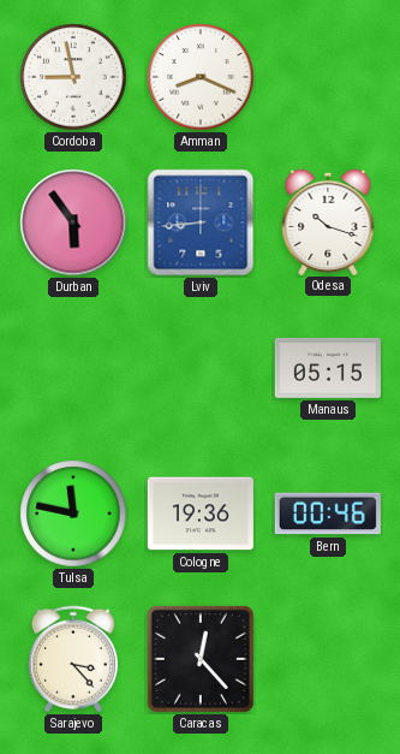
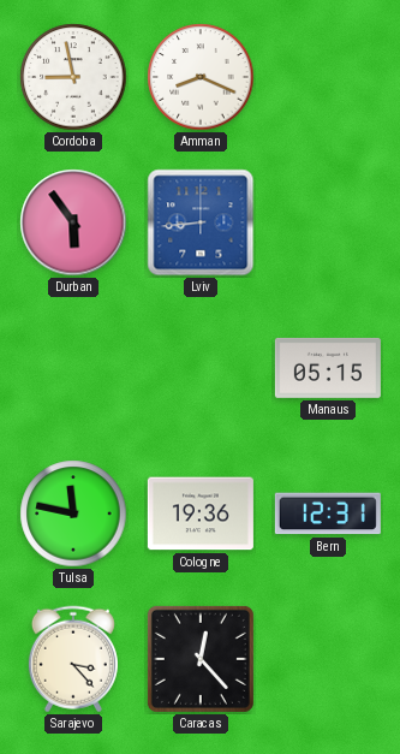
Odesa: 10:18 -> none
Bern: 00:46 -> 12:31
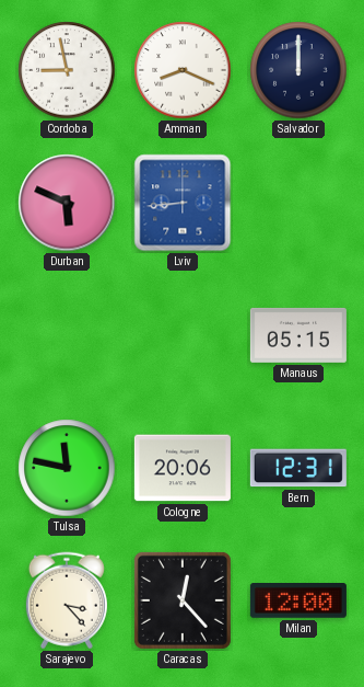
Salvador: none -> 12:00
Durban: 5:54 -> 5:49
Cologne: 19:36 -> 20:06
Milan: none -> 12:00
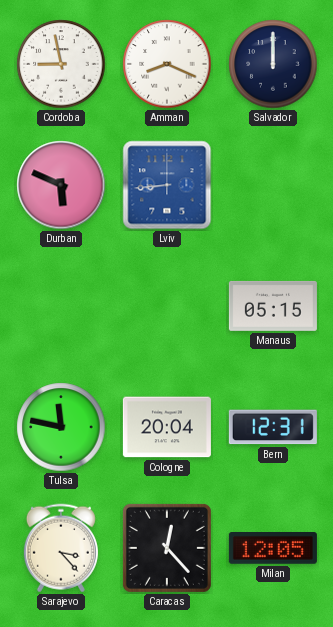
Cologne: 20:06 -> 20:04
Milan: 12:00 -> 12:05
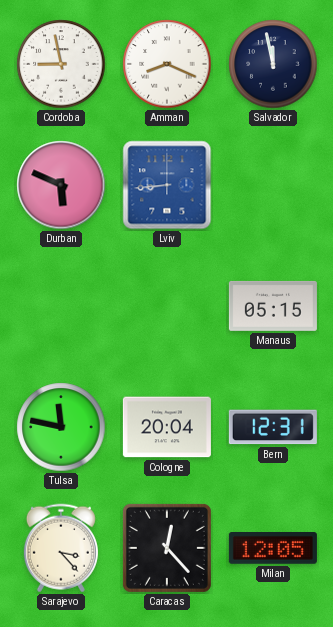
Salvador: 12:00 -> 11:58
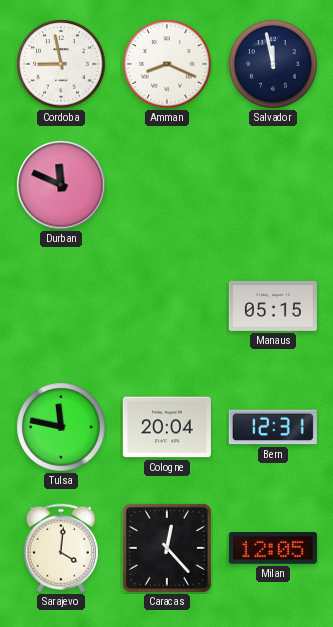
Durban: 5:49 -> 11:49
Lviv: 8:44 -> none
Sarajevo: 3:23 -> 4:01
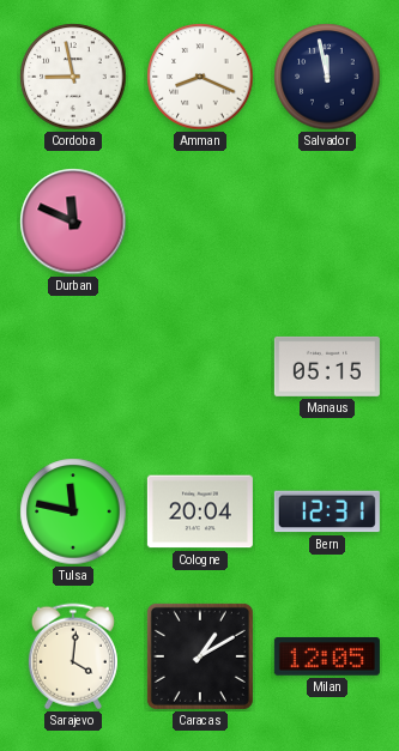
Caracas: 12:23 -> 1:10
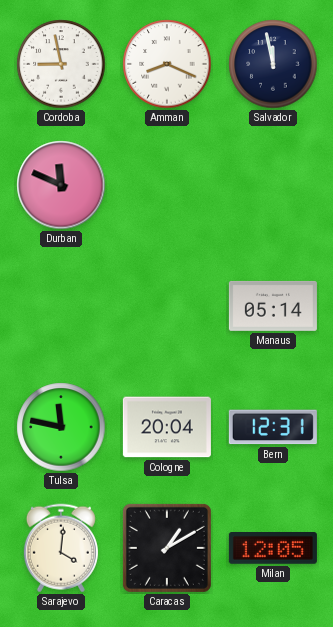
Manaus: 05:15 -> 05:14
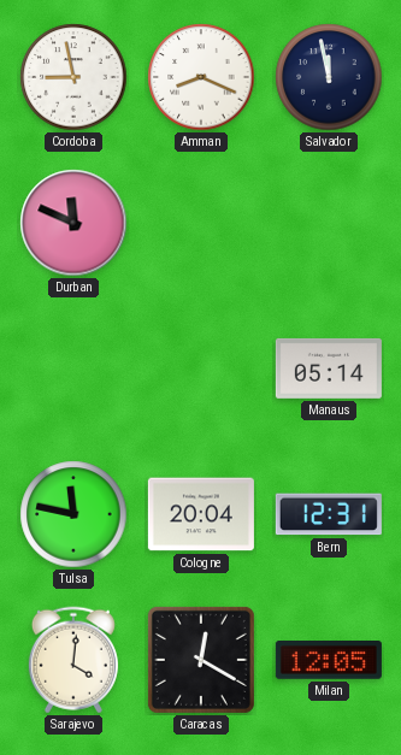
Caracas: 1:10 -> 12:20
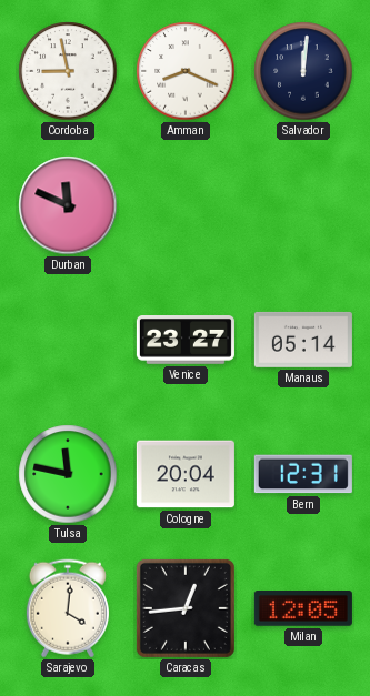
Salvador: 11:58 -> 12:01
Venice: none -> 23:27
Caracas: 12:20 -> 12:44
